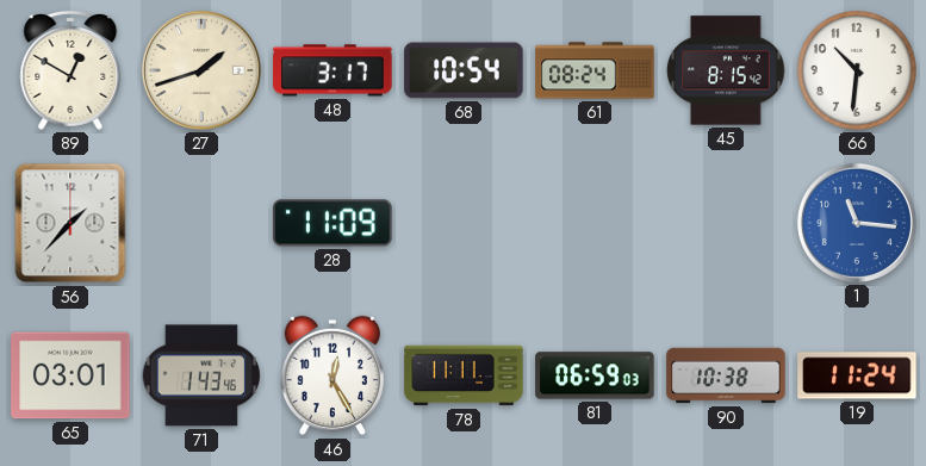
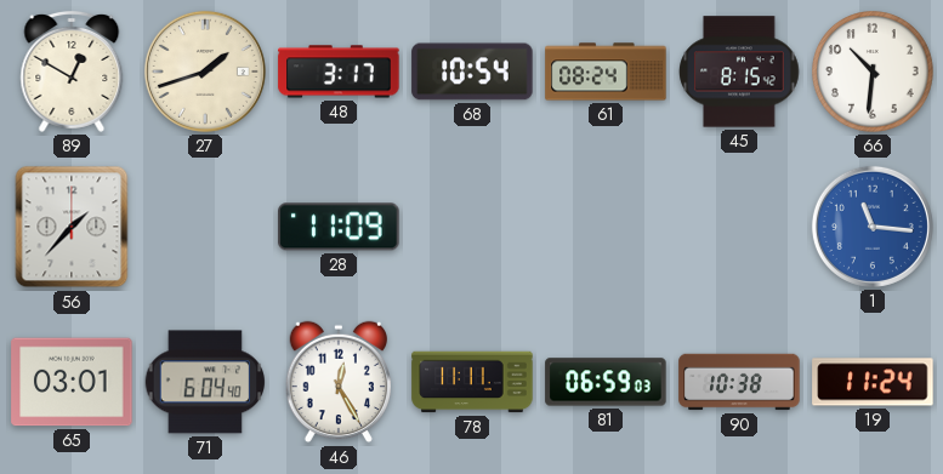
71: 1:43 -> 6:04
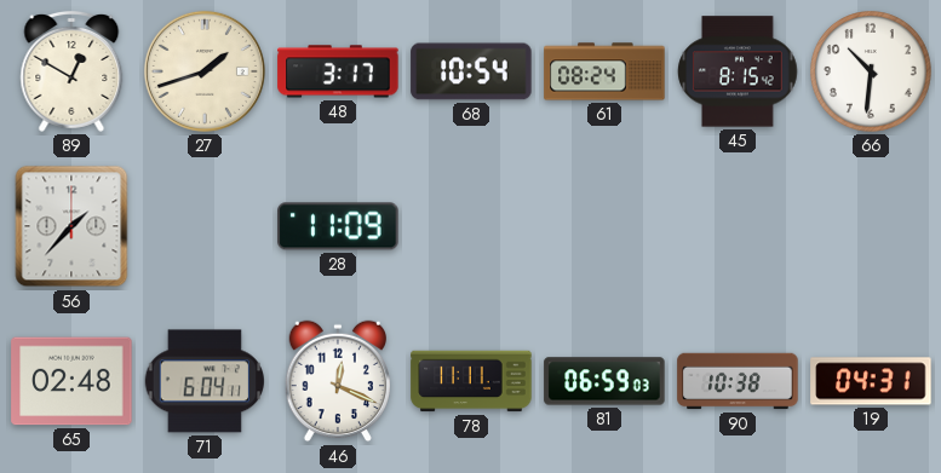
1: 11:16 -> none
65: 03:01 -> 02:48
71: 6:04:40 -> 6:04:11
46: 12:25 -> 12:19
19: 11:24 -> 04:31
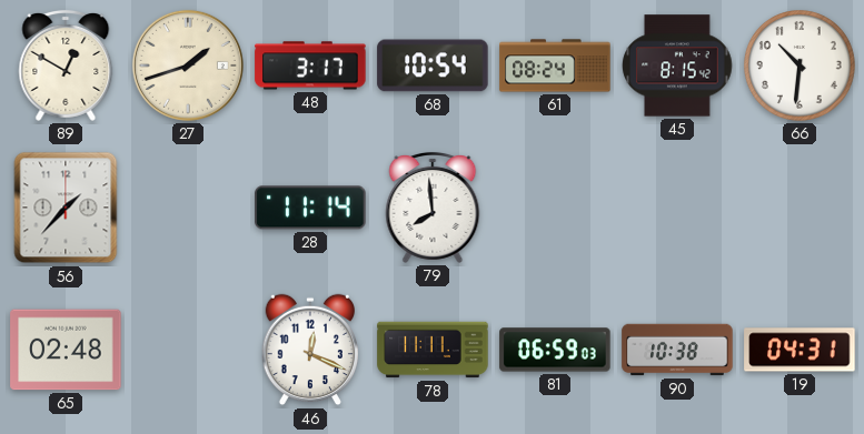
28: 11:09 -> 11:14
79: none -> 7:59
71: 6:04 -> none
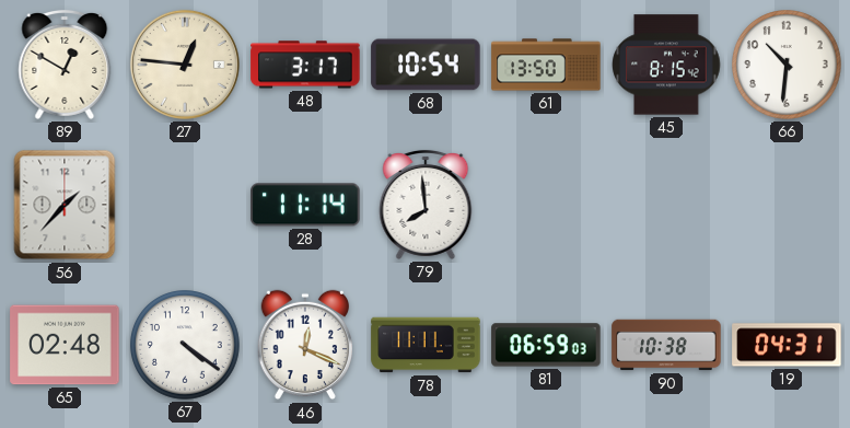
27: 1:42 -> 12:46
61: 08:24 -> 13:50
67: none -> 4:21
